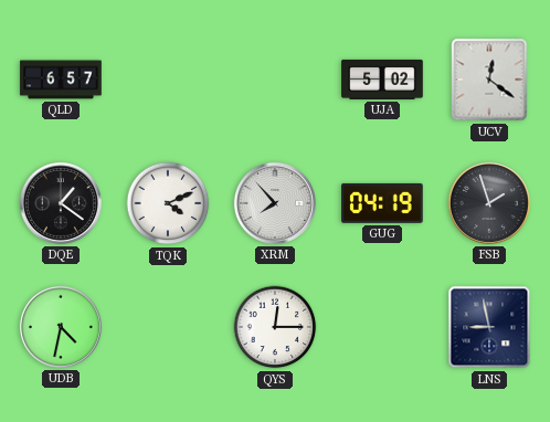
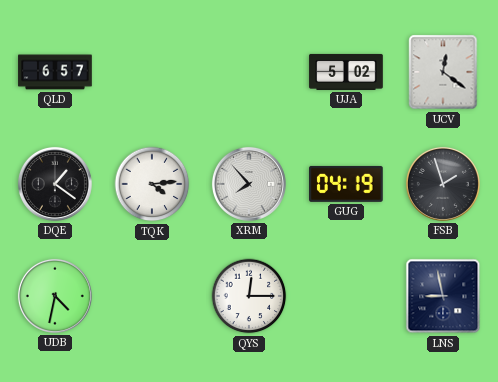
TQK: 4:11 -> 4:14
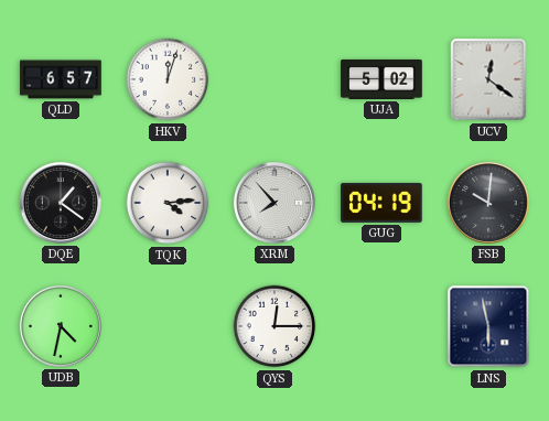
HKV: none -> 12:03
FSB: 1:57 -> 10:01
LNS: 8:58 -> 5:58
